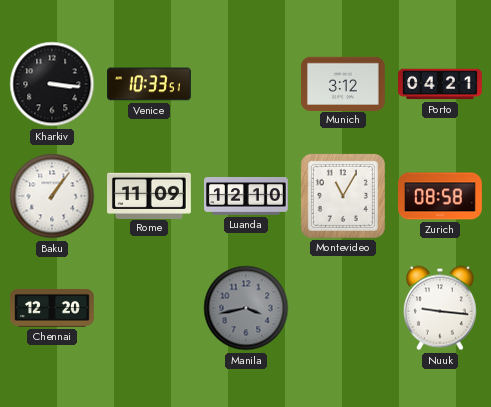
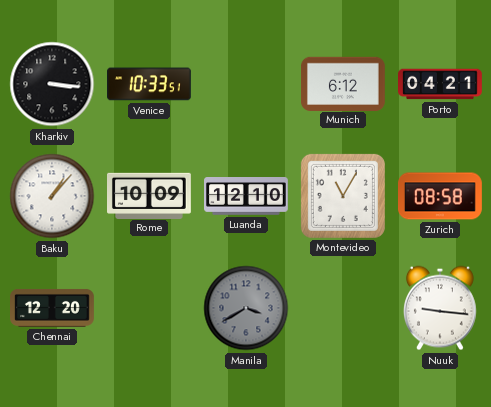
Munich: 3:12 -> 6:12
Baku: 1:06 -> 1:07
Rome: 11:09 -> 10:09
Manila: 3:43 -> 3:40
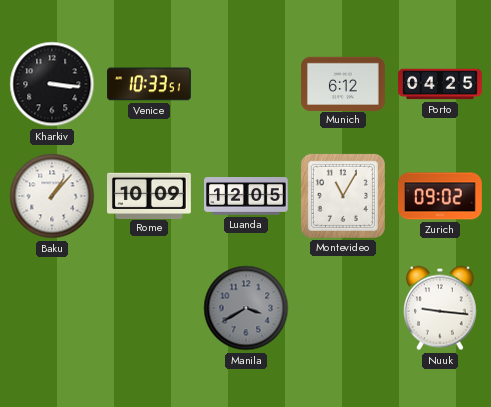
Porto: 04:21 -> 04:25
Luanda: 12:10 -> 12:05
Zurich: 08:58 -> 09:02
Chennai: 12:20 -> none
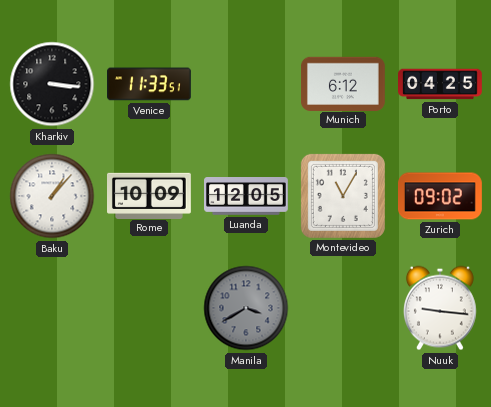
Venice: 10:33 -> 11:33
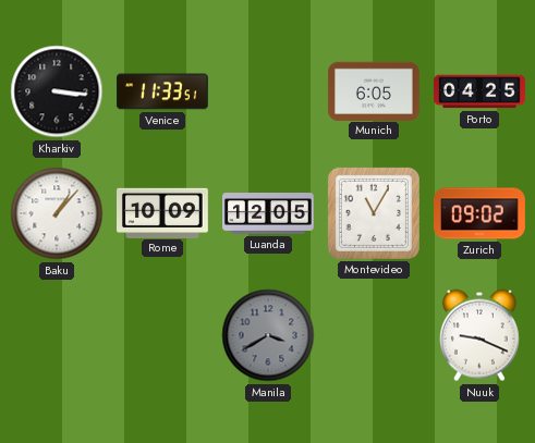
Munich: 6:12 -> 6:05
Nuuk: 9:16 -> 9:19
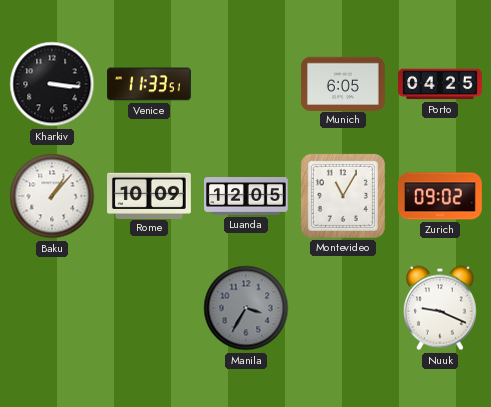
Manila: 3:40 -> 3:35
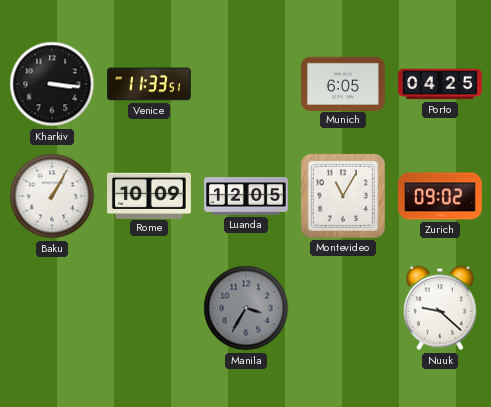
Baku: 1:07 -> 1:05
Nuuk: 9:19 -> 9:22
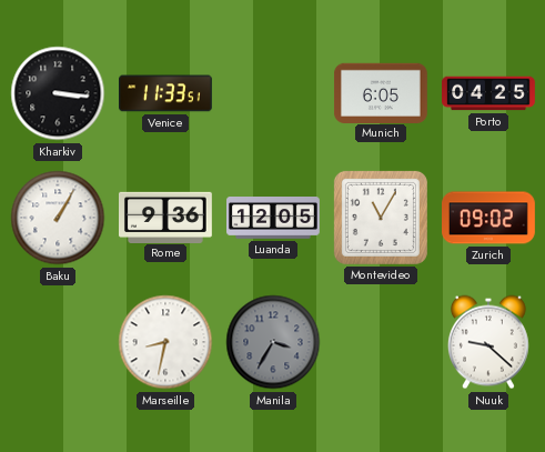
Rome: 10:09 -> 9:36
Marseille: none -> 8:32
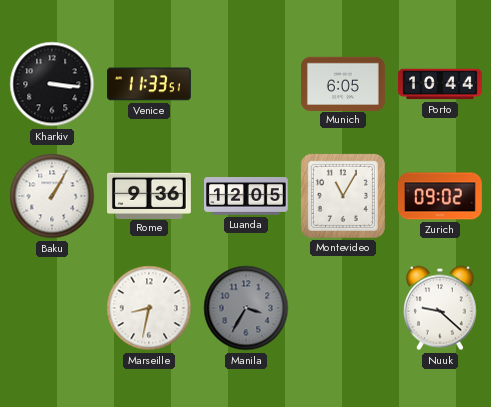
Porto: 04:25 -> 10:44
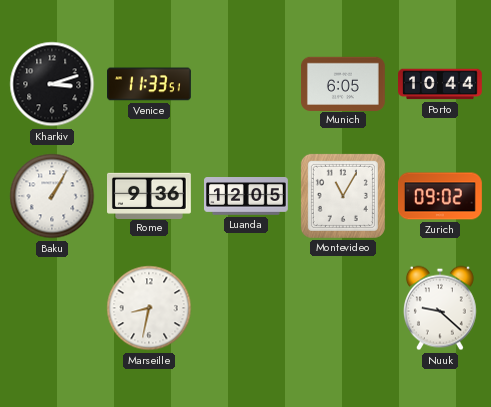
Kharkiv: 3:16 -> 3:12
Manila: 3:35 -> none
